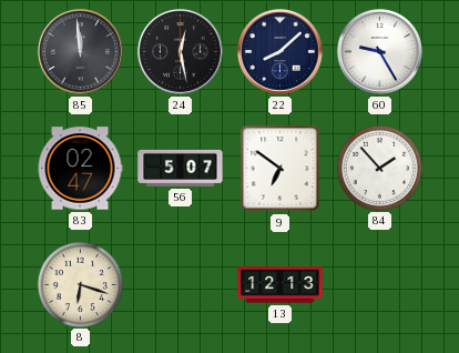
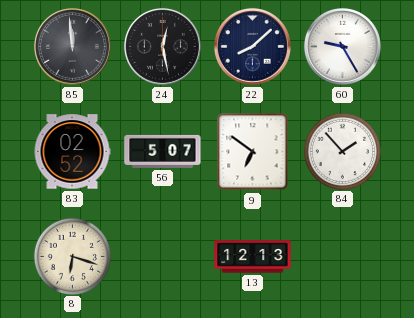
83: 02:47 -> 02:52
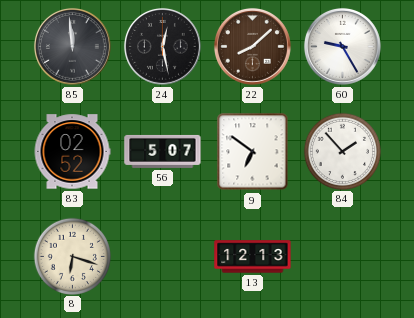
22 dial: navy -> brown
